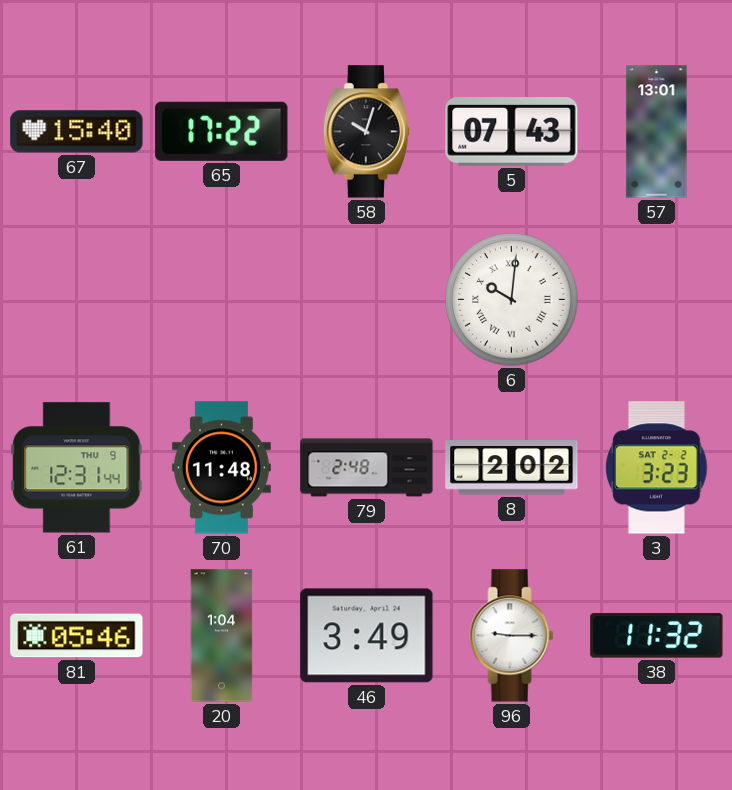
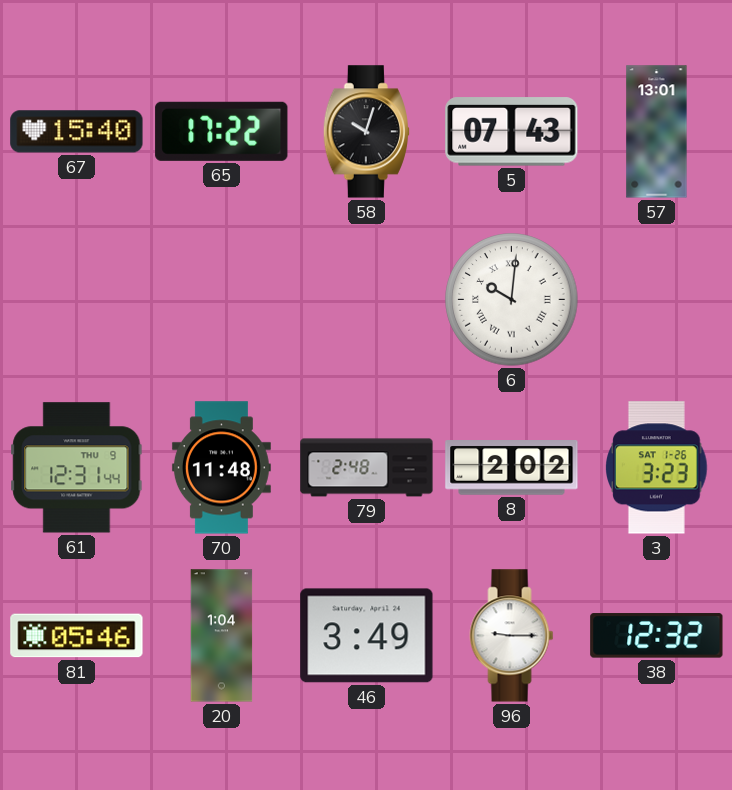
3 date: SAT 2-2 -> SAT 1-26
38: 11:32 -> 12:32
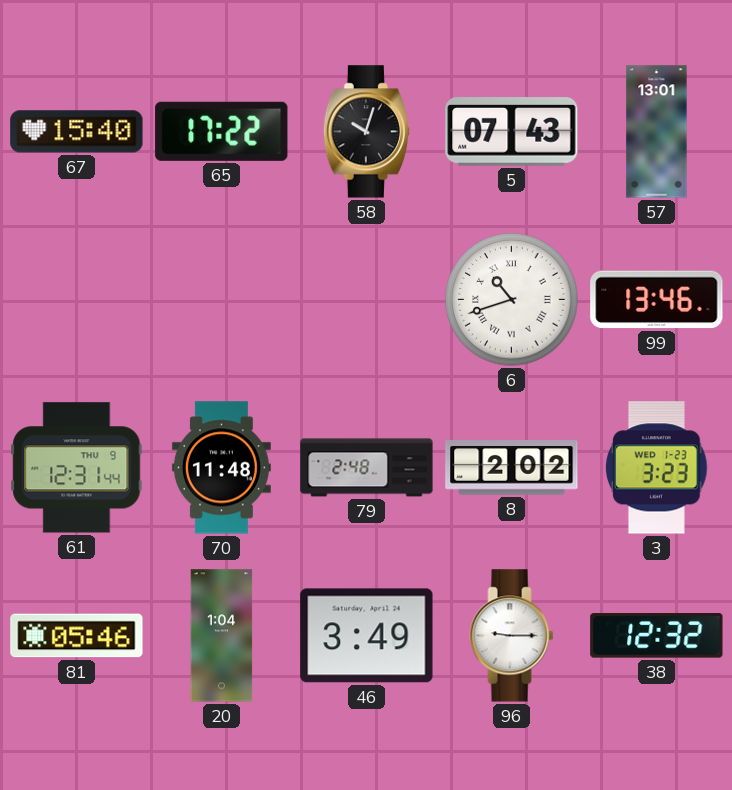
6: 10:01 -> 10:42
99: none -> 13:46
3 date: SAT 1-26 -> WED 1-23
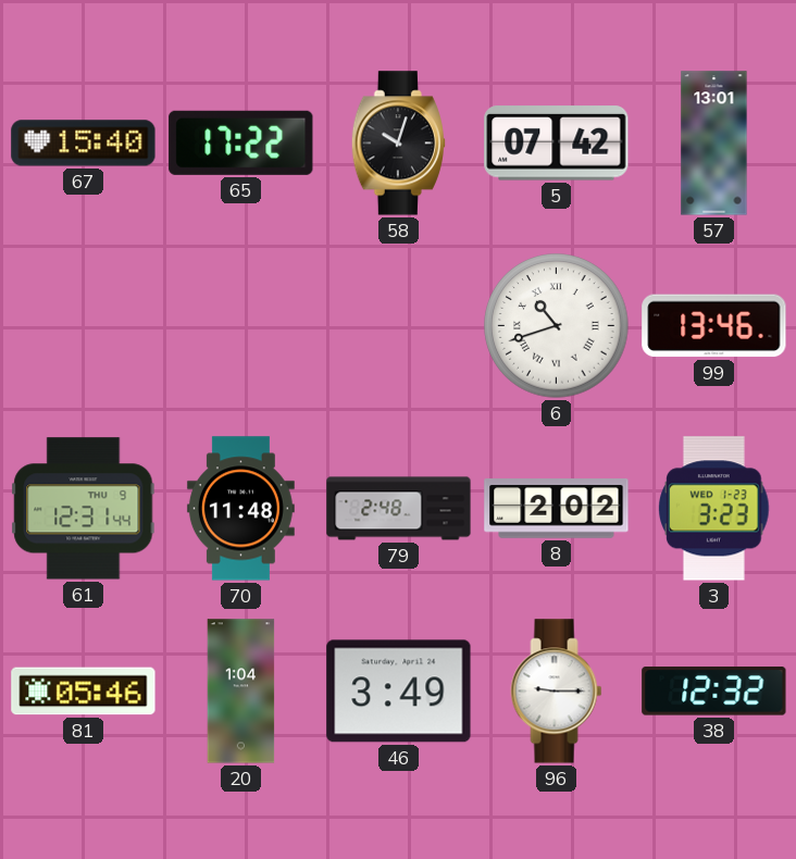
5: 07:43 -> 07:42
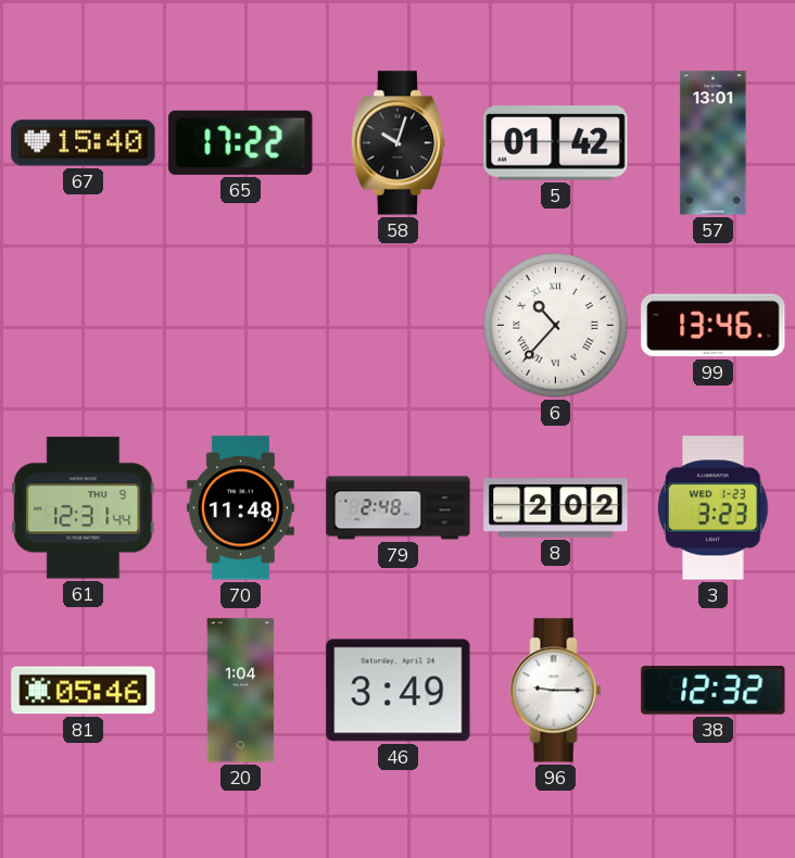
5: 07:42 -> 01:42
6: 10:42 -> 10:37
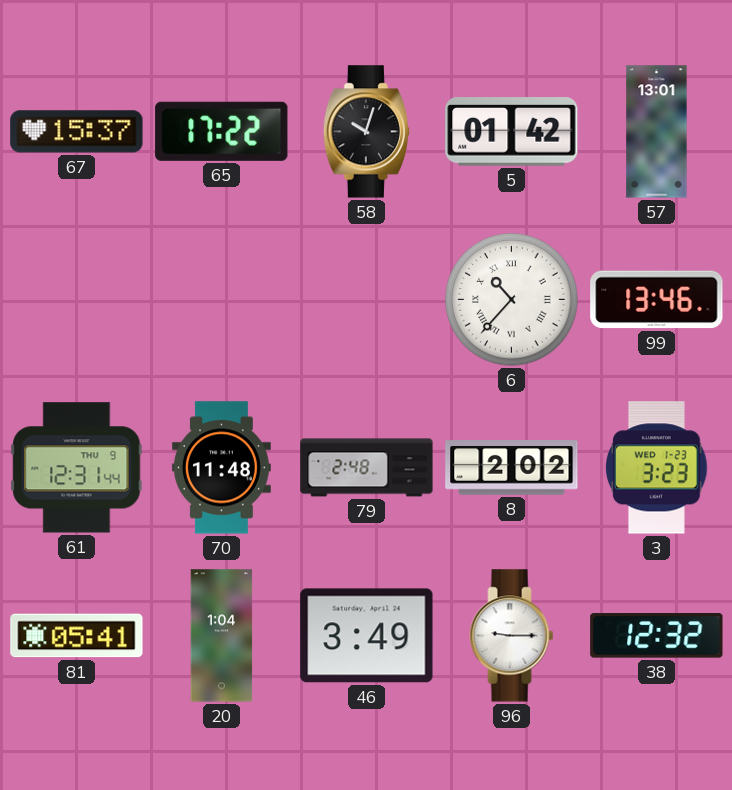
67: 15:40 -> 15:37
81: 05:46 -> 05:41
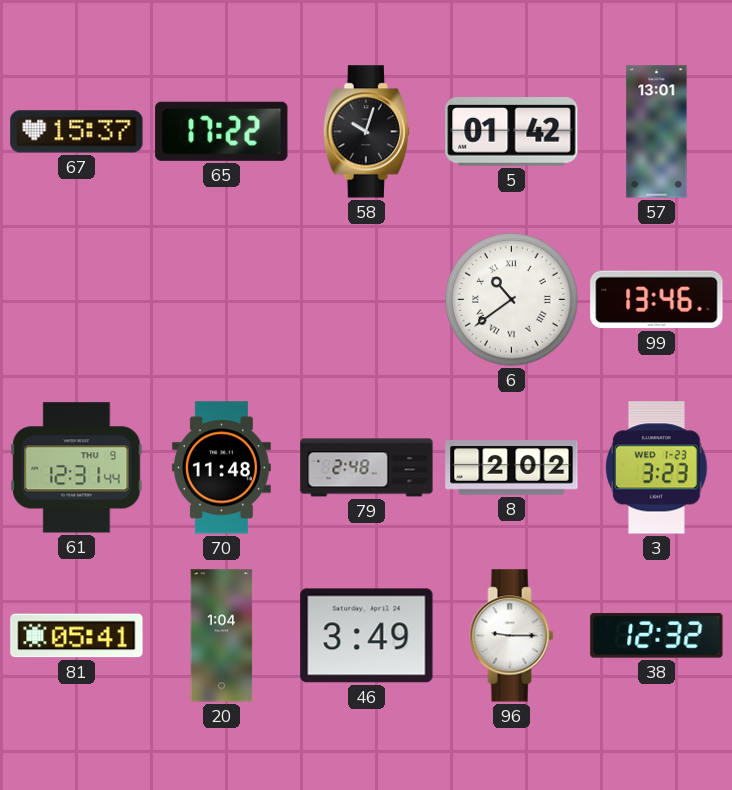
6: 10:37 -> 10:39
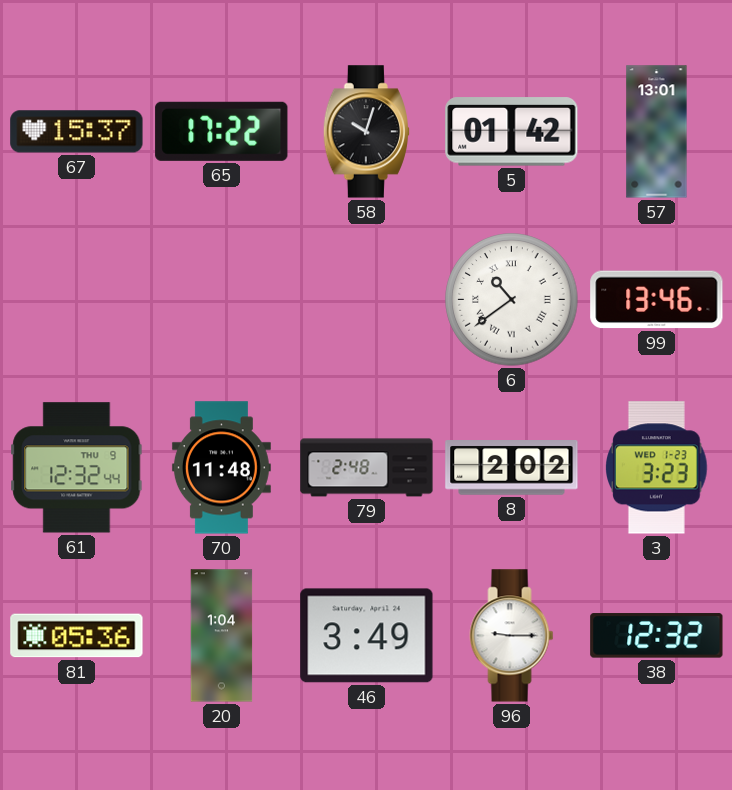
61: 12:31 -> 12:32
81: 05:41 -> 05:36
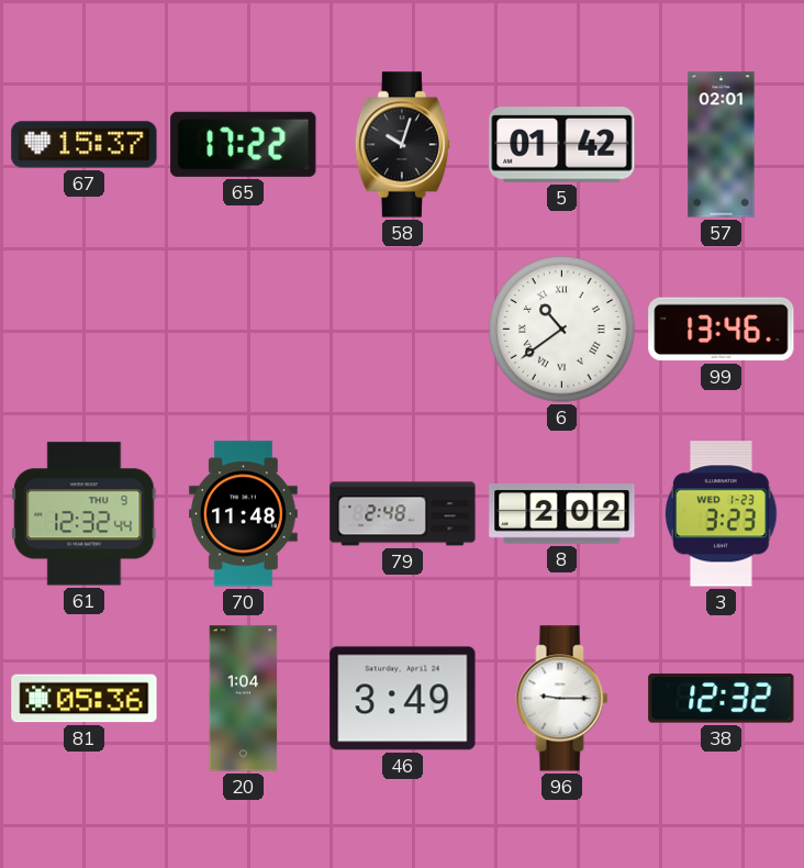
57: 13:01 -> 02:01
